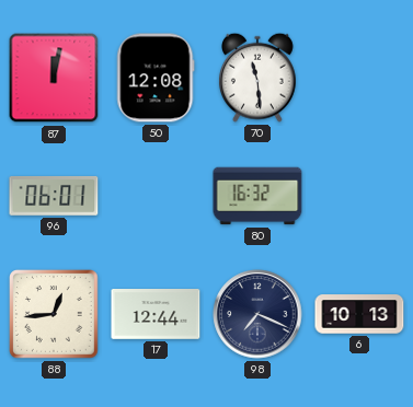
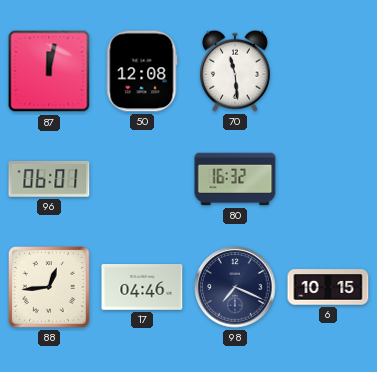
17: 12:44 -> 04:46
6: 10:13 -> 10:15
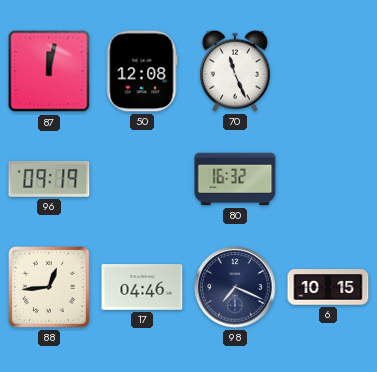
70: 11:29 -> 11:26
96: 06:01 -> 09:19
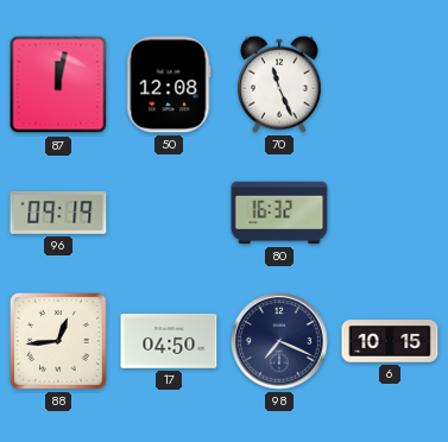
17: 04:46 -> 04:50
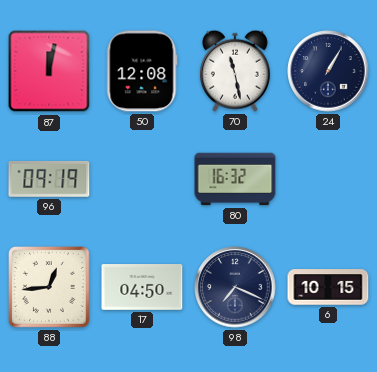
70: 11:26 -> 11:28
24: none -> 1:05
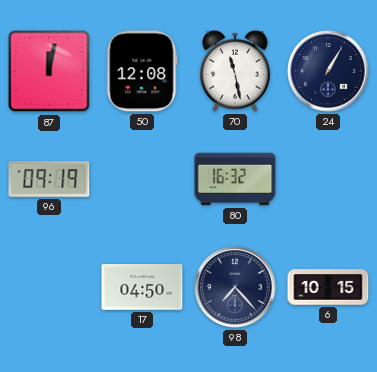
88: 12:44 -> none
98: 7:19 -> 7:23
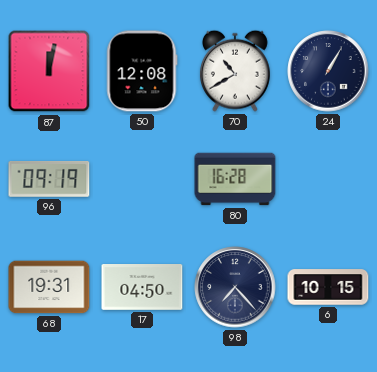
70: 11:28 -> 10:40
80: 16:32 -> 16:28
68: none -> 19:31
